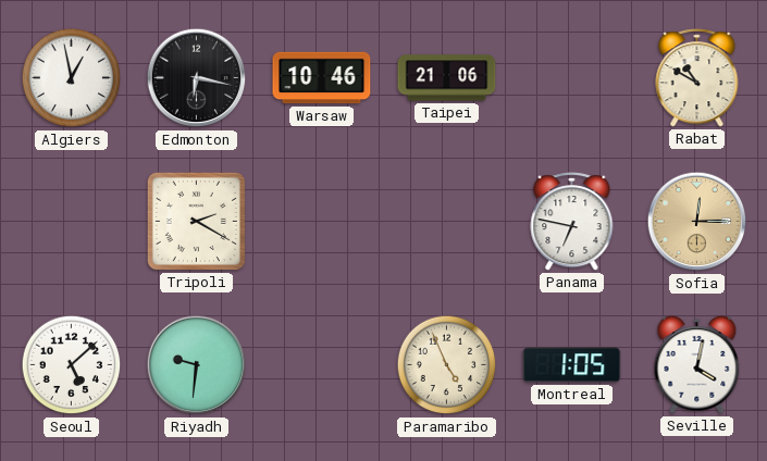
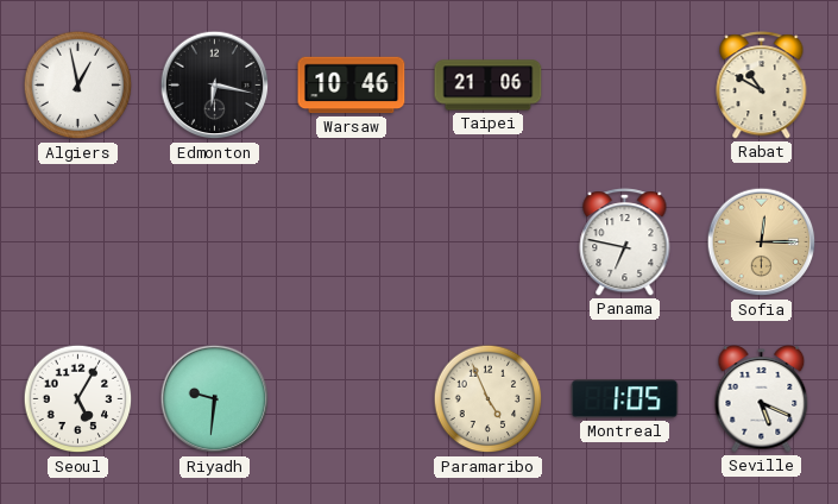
Tripoli: 2:20 -> none
Seoul: 5:08 -> 5:05
Seville: 4:02 -> 5:19
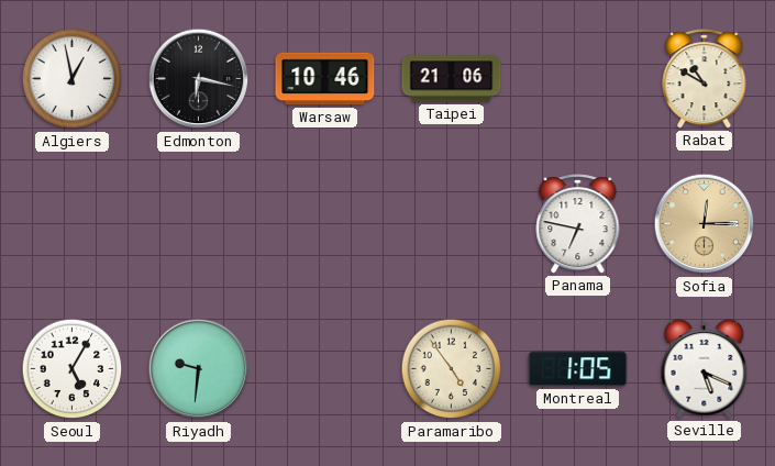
Paramaribo: 4:56 -> 4:54
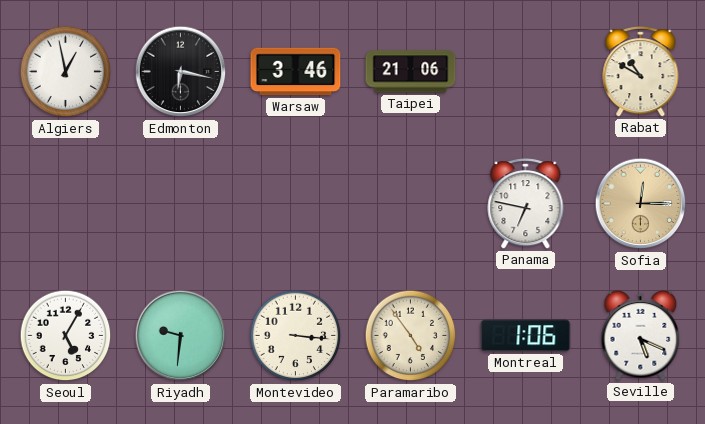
Warsaw: 10:46 -> 3:46
Montevideo: none -> 3:16
Montreal: 1:05 -> 1:06
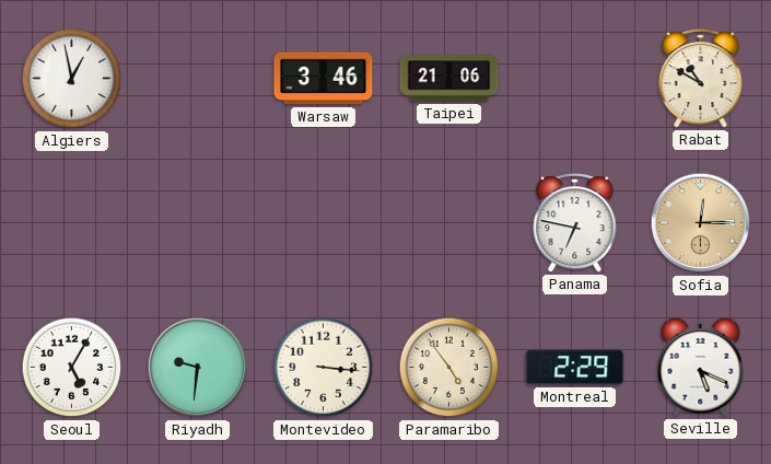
Edmonton: 6:17 -> none
Montreal: 1:06 -> 2:29
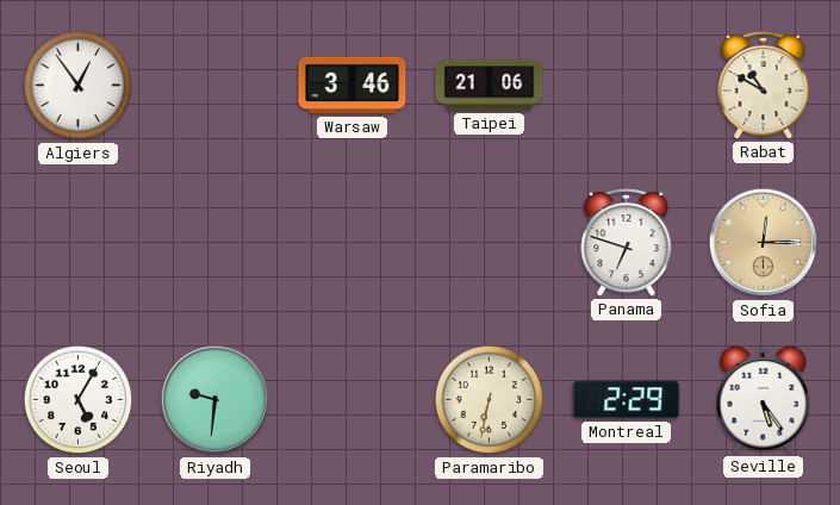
Algiers: 12:58 -> 12:54
Panama: 6:47 -> 6:48
Montevideo: 3:16 -> none
Paramaribo: 4:54 -> 6:32
Seville: 5:19 -> 5:24
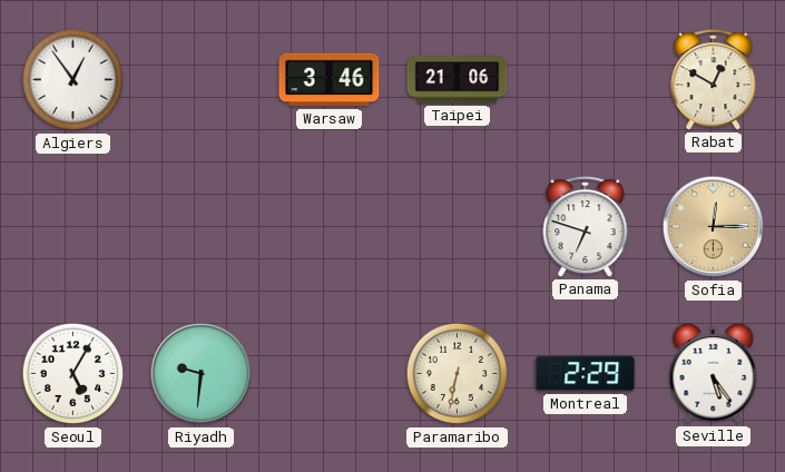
Rabat: 10:50 -> 12:50
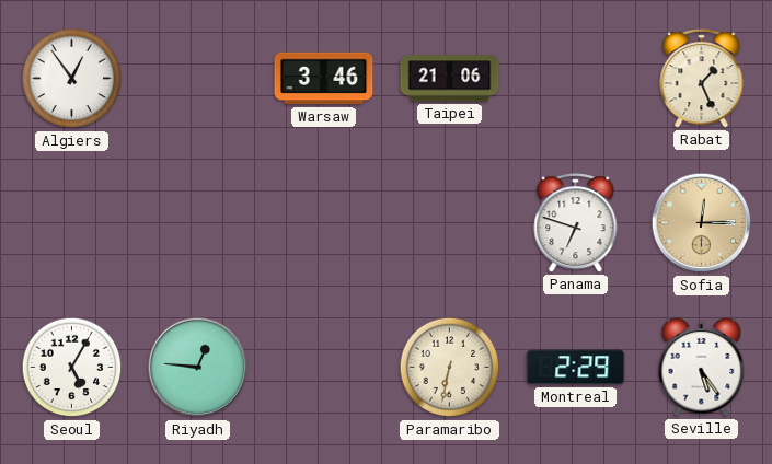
Rabat: 12:50 -> 1:26
Riyadh: 9:31 -> 12:46
